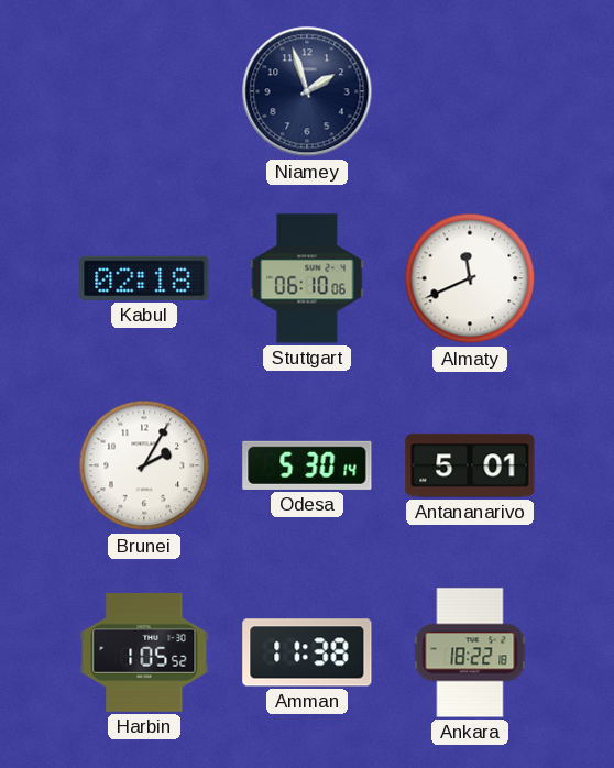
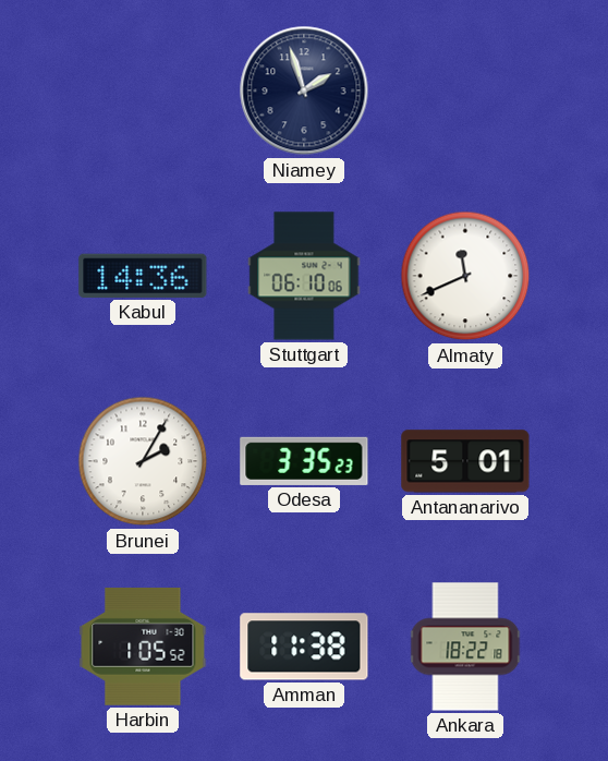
Kabul: 02:18 -> 14:36
Odesa: 5:30 -> 3:35
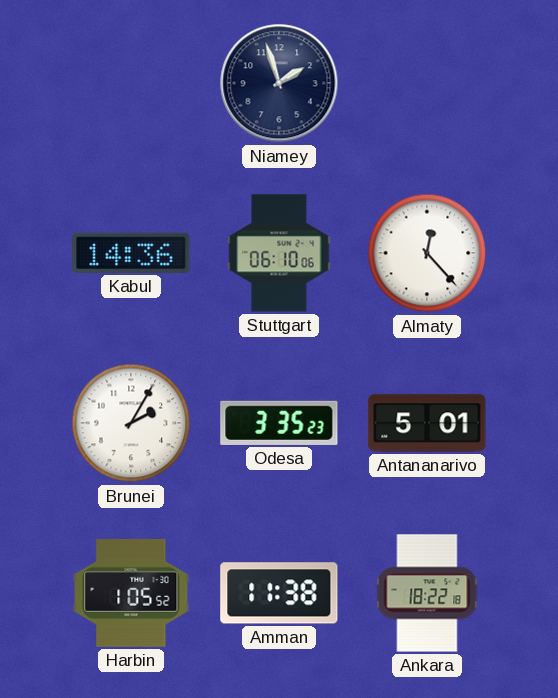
Almaty: 11:41 -> 12:23
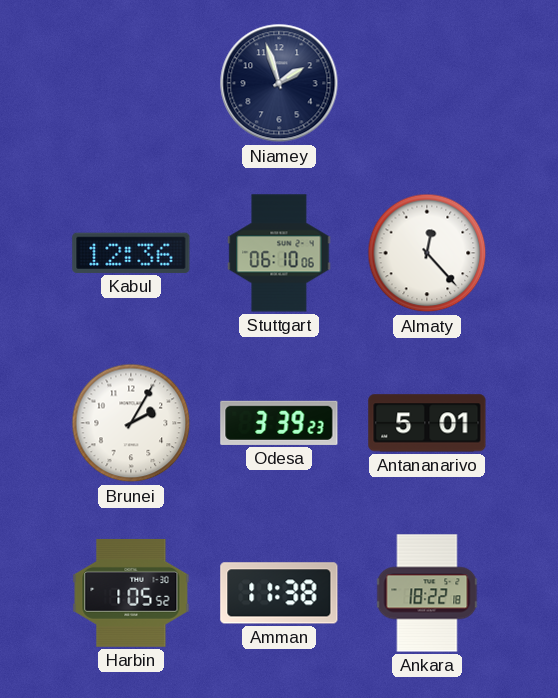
Kabul: 14:36 -> 12:36
Odesa: 3:35 -> 3:39
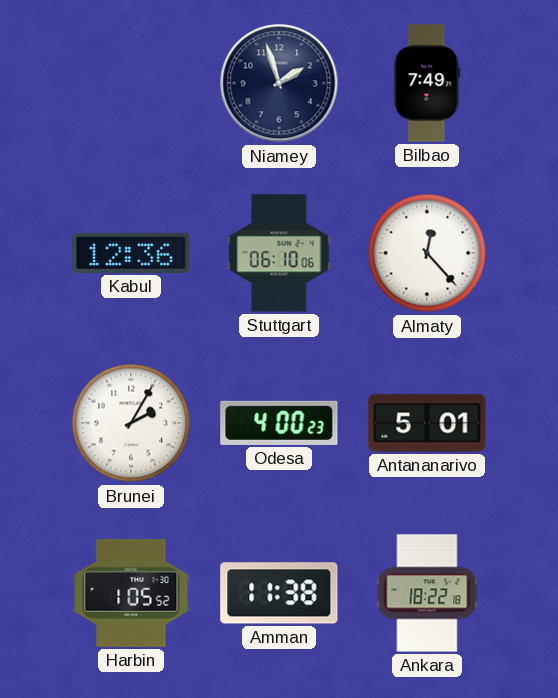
Bilbao: none -> 7:49
Odesa: 3:39 -> 4:00
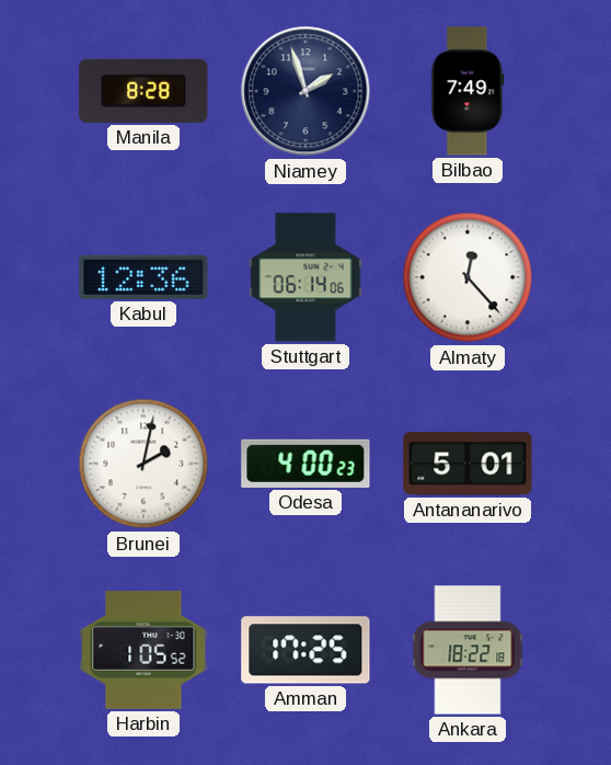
Manila: none -> 8:28
Stuttgart: 06:10 -> 06:14
Brunei: 2:05 -> 2:02
Amman: 11:38 -> 17:25
